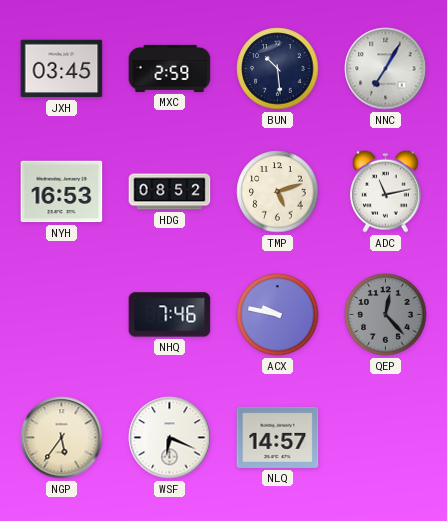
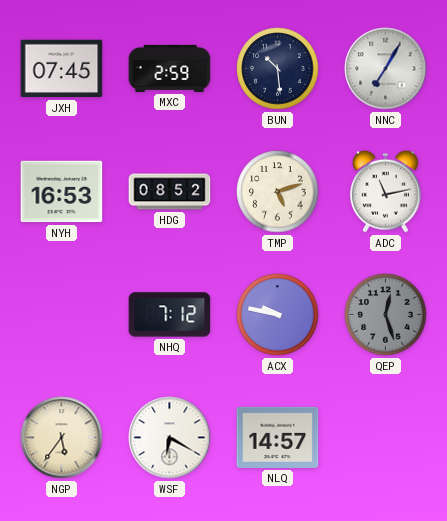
JXH: 03:45 -> 07:45
NHQ: 7:46 -> 7:12
QEP: 12:23 -> 12:27
WSF: 6:19 -> 6:20
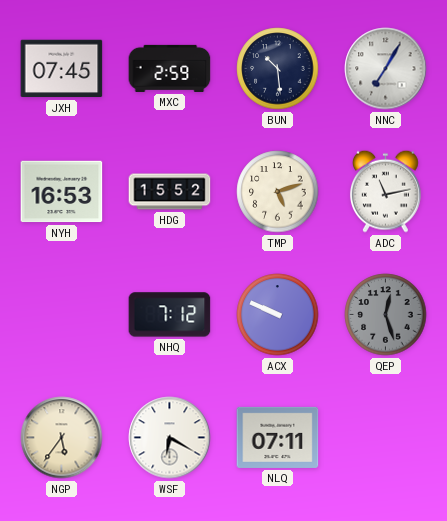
HDG: 08:52 -> 15:52
ACX: 9:47 -> 9:49
NLQ: 14:57 -> 07:11
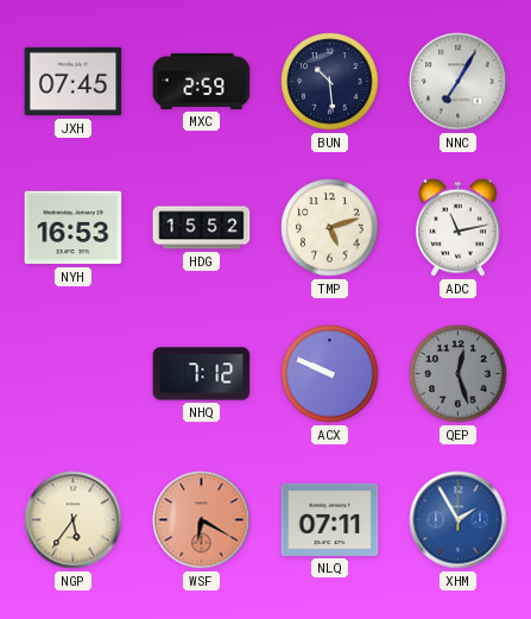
WSF dial: white -> salmon
XHM: none -> 1:55
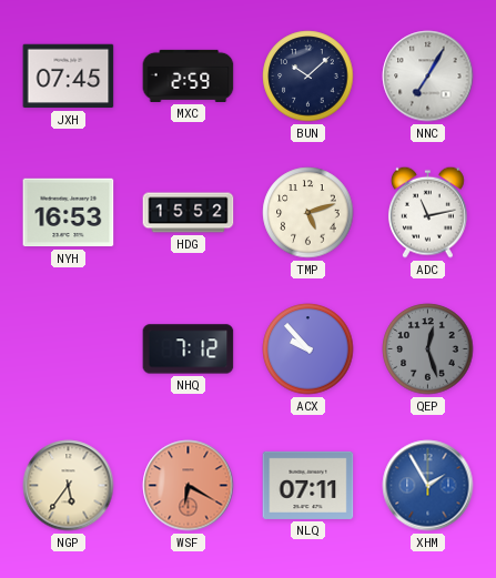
BUN: 10:29 -> 10:08
ACX: 9:49 -> 9:53
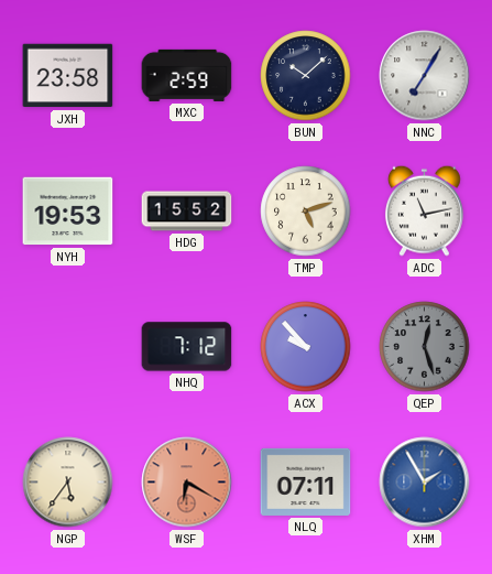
JXH: 07:45 -> 23:58
NYH: 16:53 -> 19:53
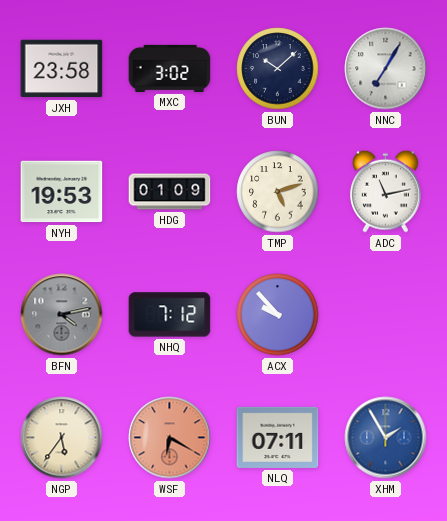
MXC: 2:59 -> 3:02
HDG: 15:52 -> 01:09
BFN: none -> 4:13
QEP: 12:27 -> none
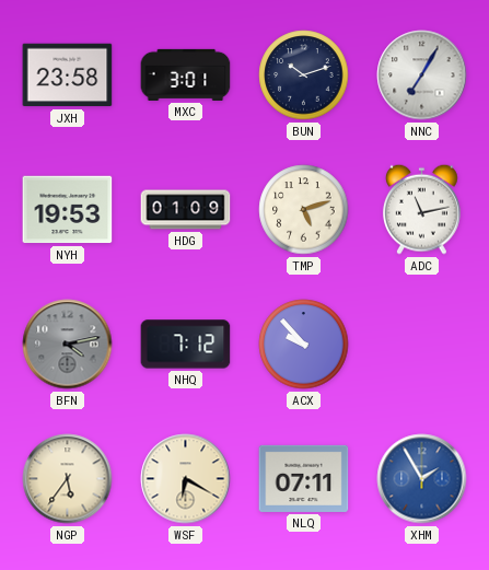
MXC: 3:02 -> 3:01
BUN: 10:08 -> 10:12
WSF dial: salmon -> cream
